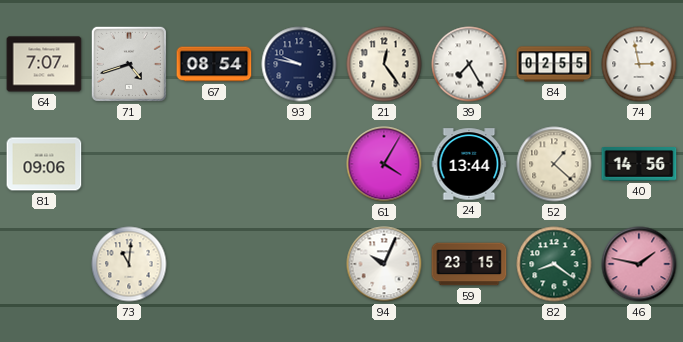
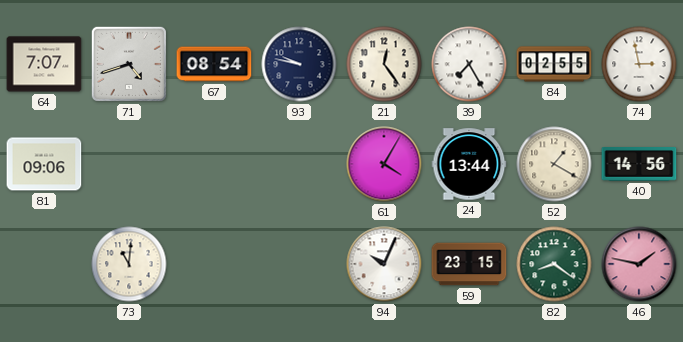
52: 1:22 -> 1:20
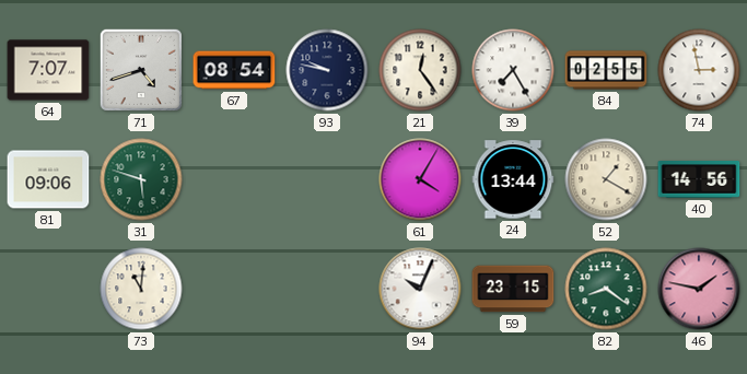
31: none -> 5:48
